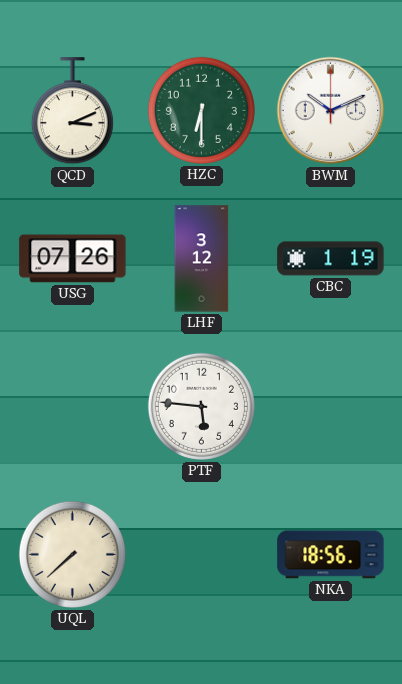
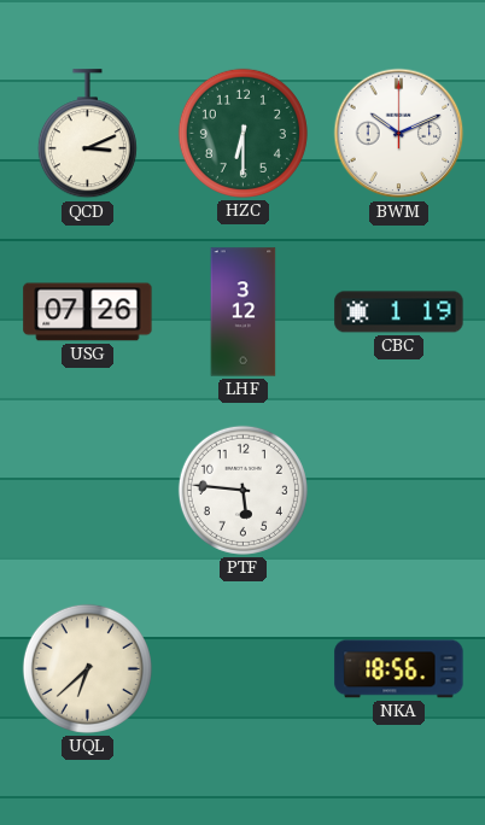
UQL: 7:38 -> 6:38
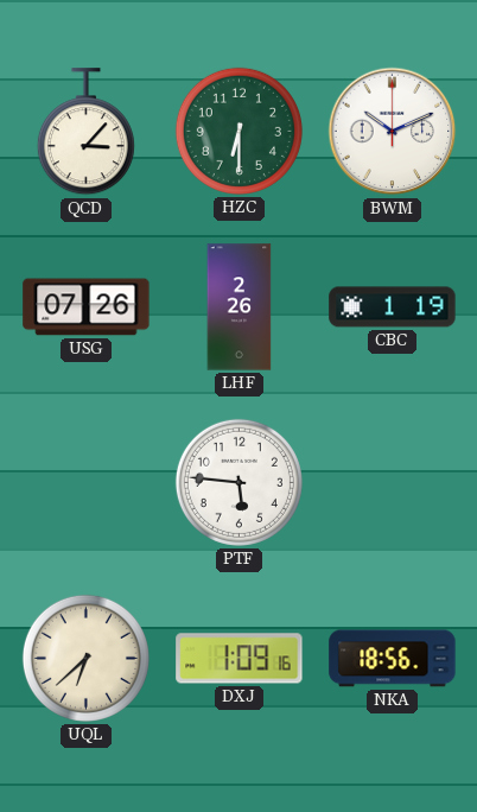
QCD: 3:11 -> 3:07
LHF: 3:12 -> 2:26
DXJ: none -> 1:09
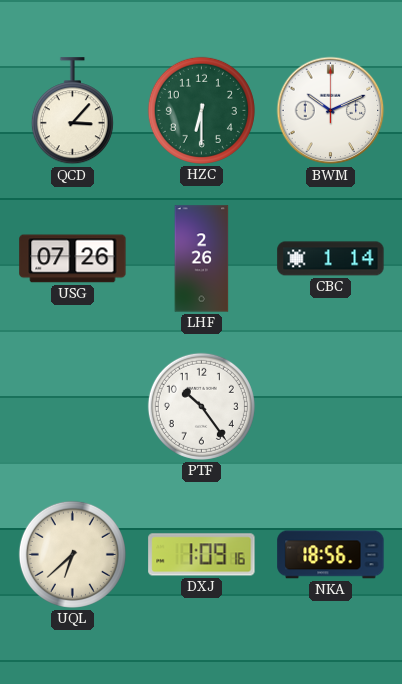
CBC: 1:19 -> 1:14
PTF: 5:46 -> 10:24
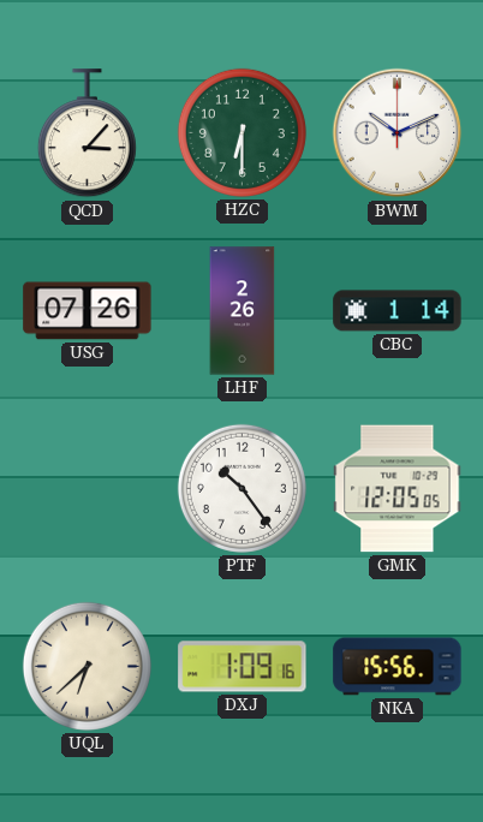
GMK: none -> 12:05
NKA: 18:56 -> 15:56
